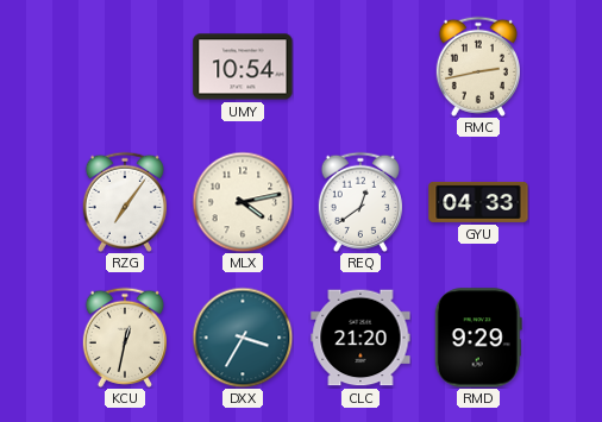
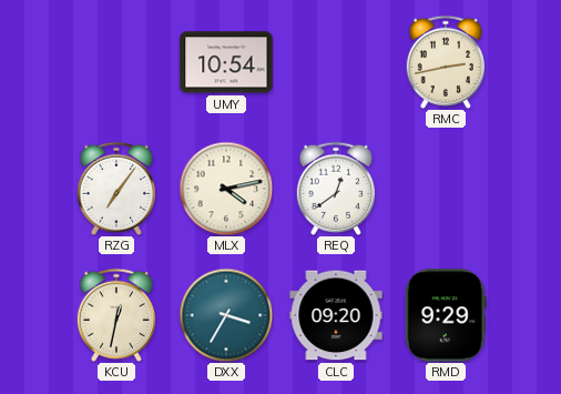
GYU: 04:33 -> none
CLC: 21:20 -> 09:20
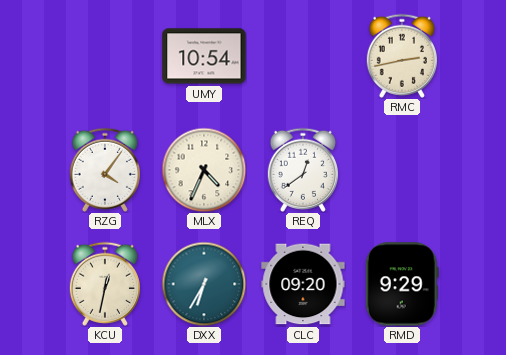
RZG: 7:06 -> 4:06
MLX: 4:13 -> 4:34
DXX: 3:35 -> 6:35
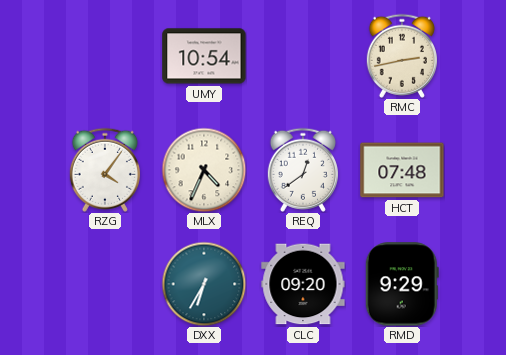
HCT: none -> 07:48
KCU: 12:32 -> none
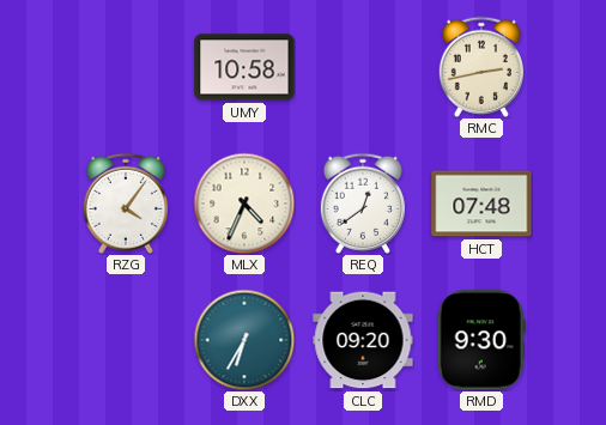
UMY: 10:54 -> 10:58
RMD: 9:29 -> 9:30
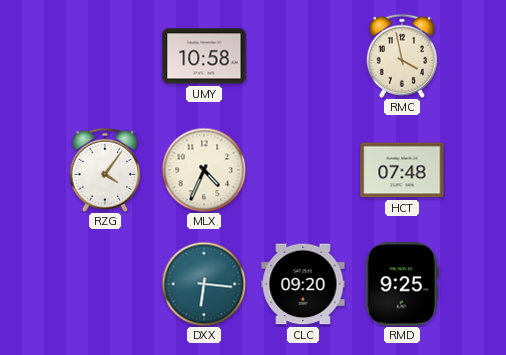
RMC: 2:43 -> 3:58
REQ: 12:39 -> none
DXX: 6:35 -> 6:16
RMD: 9:30 -> 9:25
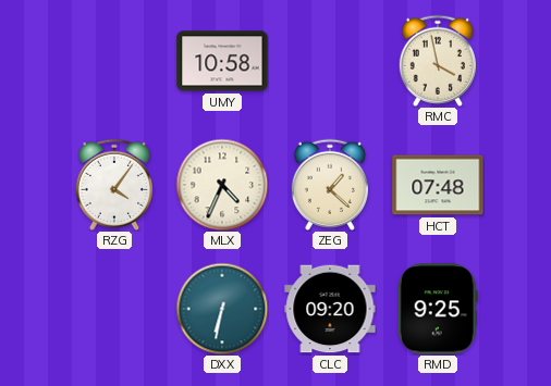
ZEG: none -> 1:22
DXX: 6:16 -> 6:32
